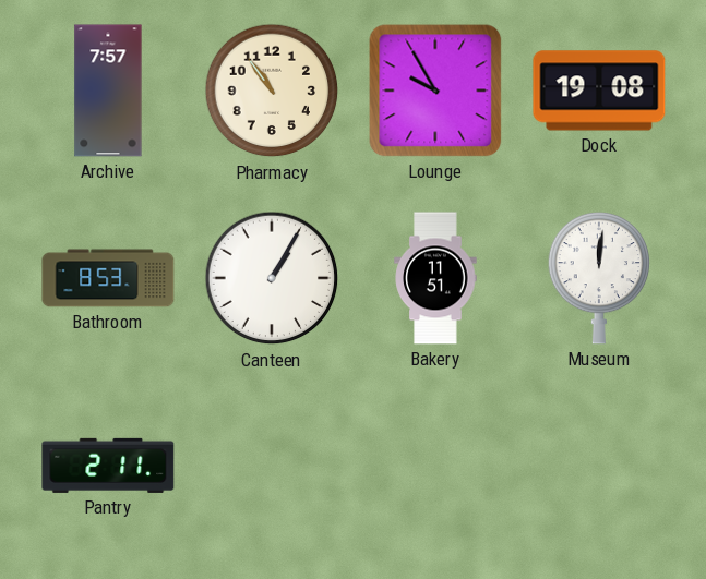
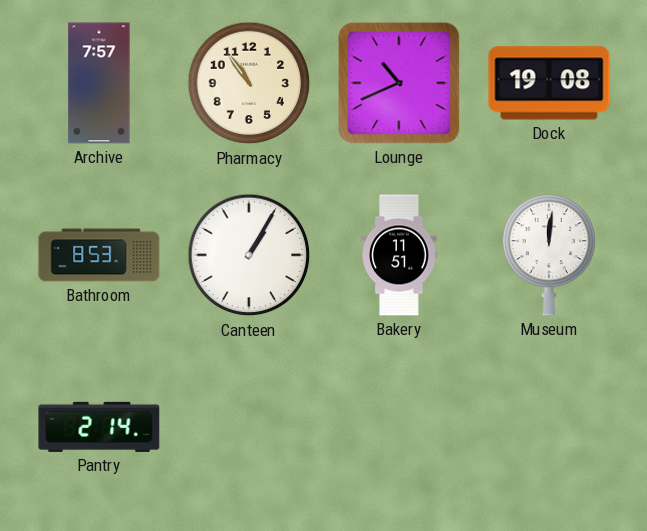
Lounge: 9:55 -> 10:41
Pantry: 2:11 -> 2:14
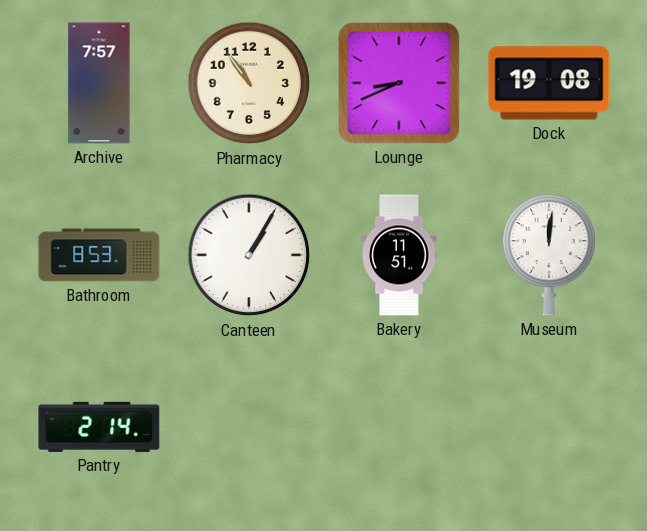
Lounge: 10:41 -> 8:41
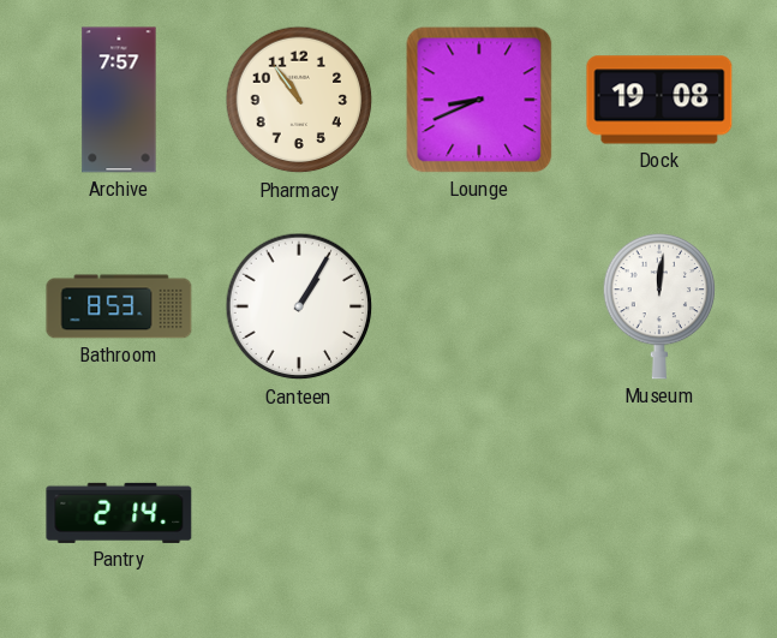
Bakery: 11:51 -> none
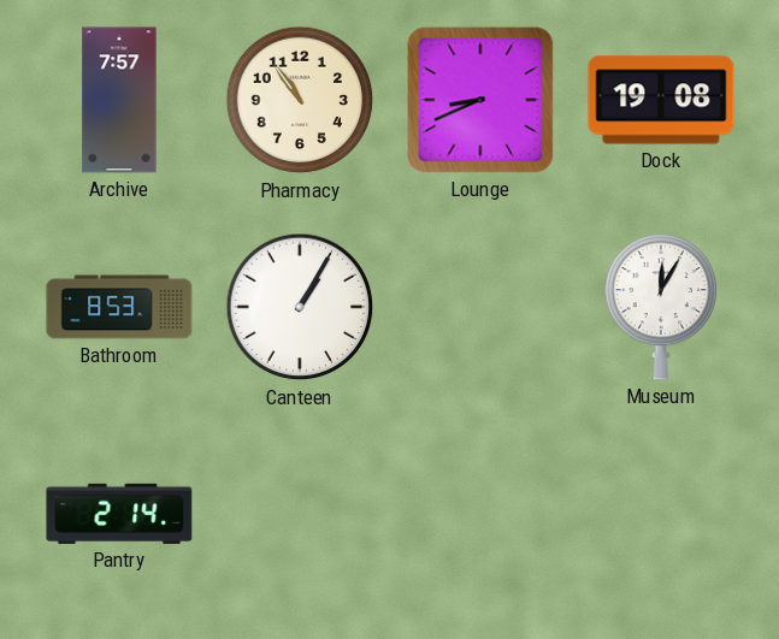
Museum: 12:01 -> 12:05
